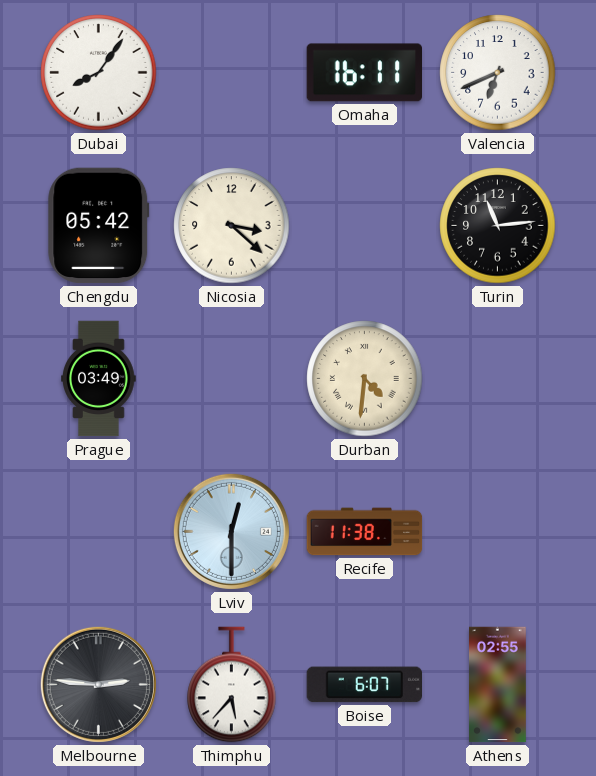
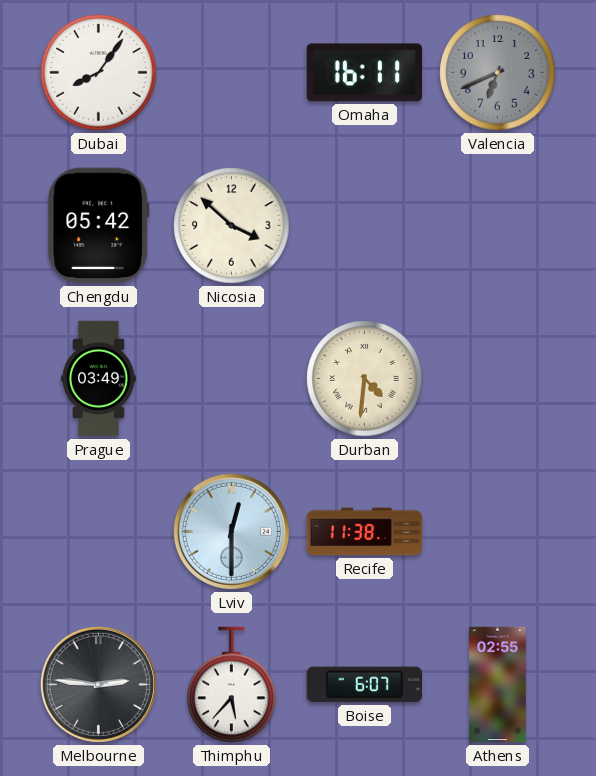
Valencia dial: white -> grey
Nicosia: 3:22 -> 3:52
Turin: 11:14 -> none
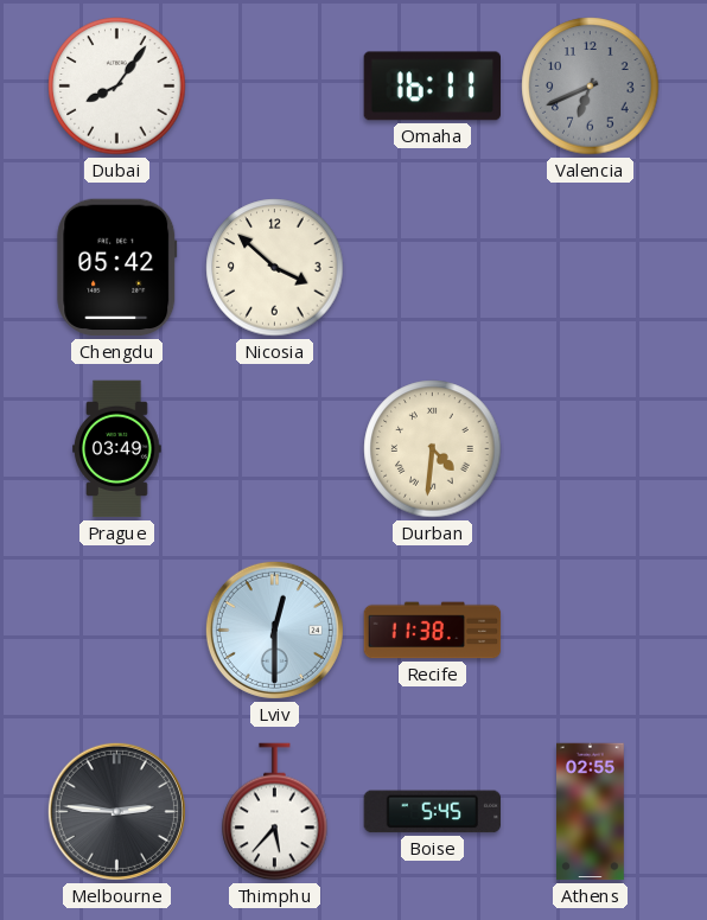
Boise: 6:07 -> 5:45
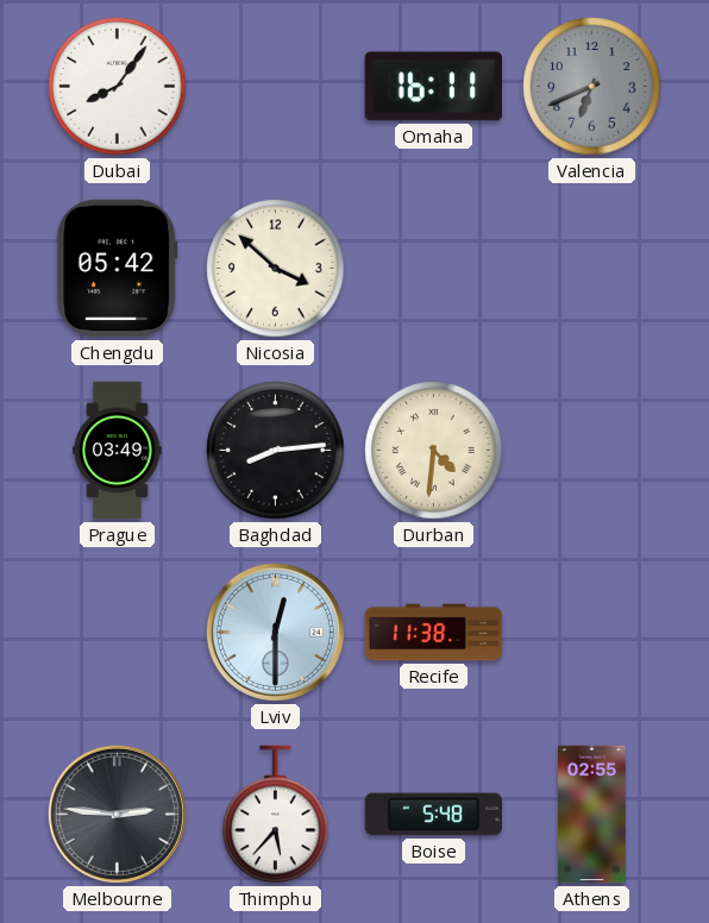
Baghdad: none -> 8:14
Boise: 5:45 -> 5:48
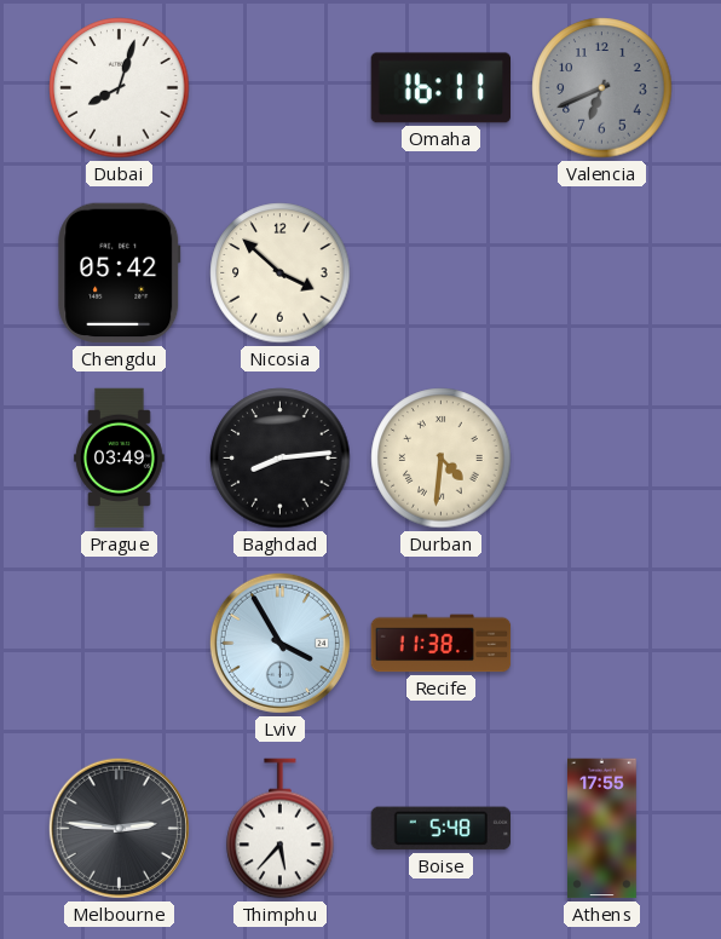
Dubai: 8:06 -> 8:03
Lviv: 12:30 -> 3:55
Athens: 02:55 -> 17:55
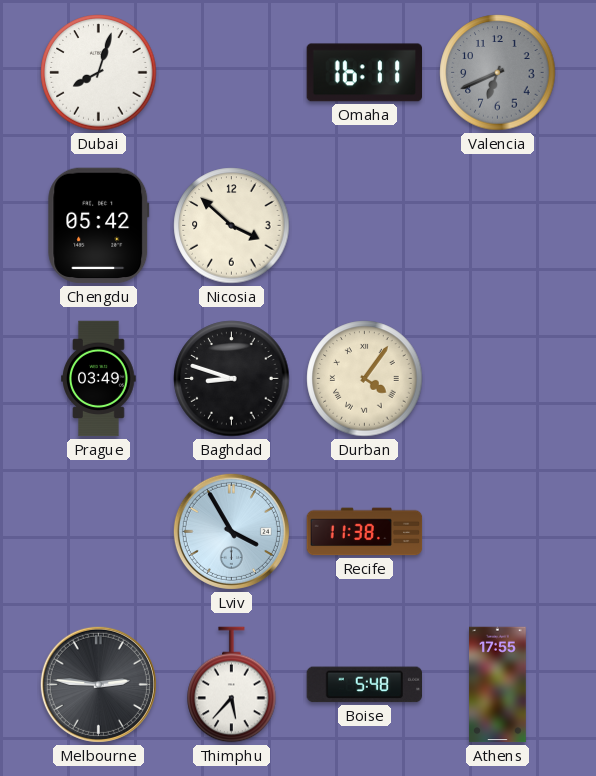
Baghdad: 8:14 -> 8:48
Durban: 4:31 -> 4:06
